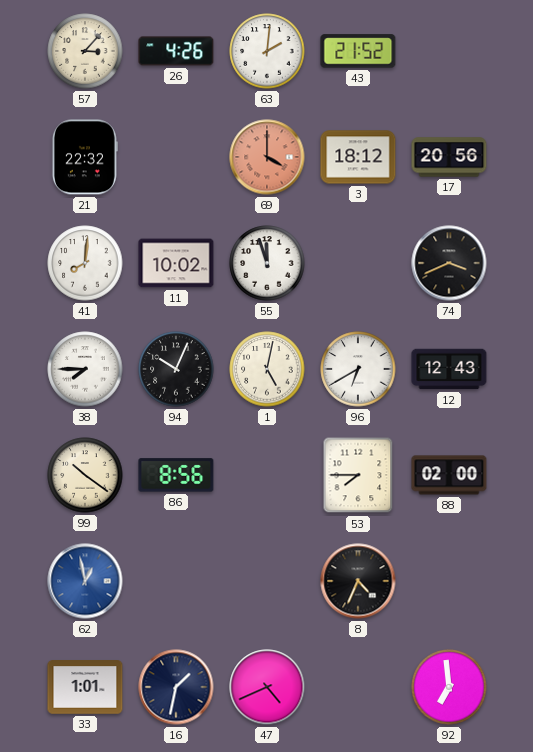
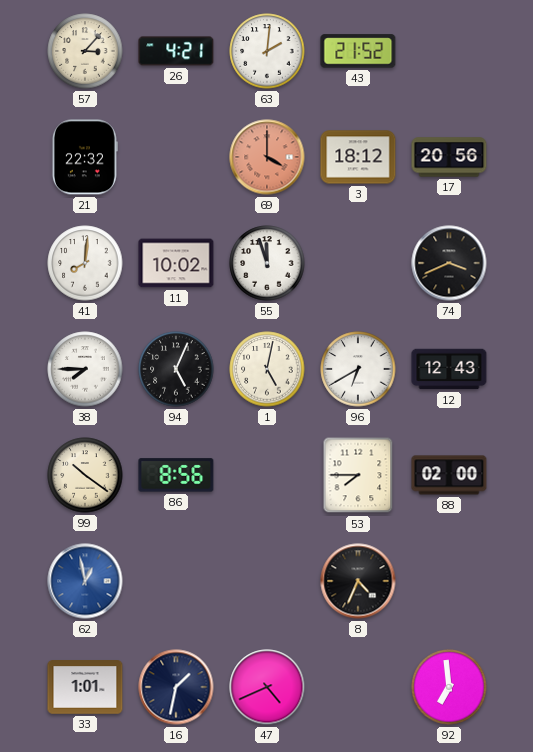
26: 4:26 -> 4:21
94: 10:04 -> 5:04
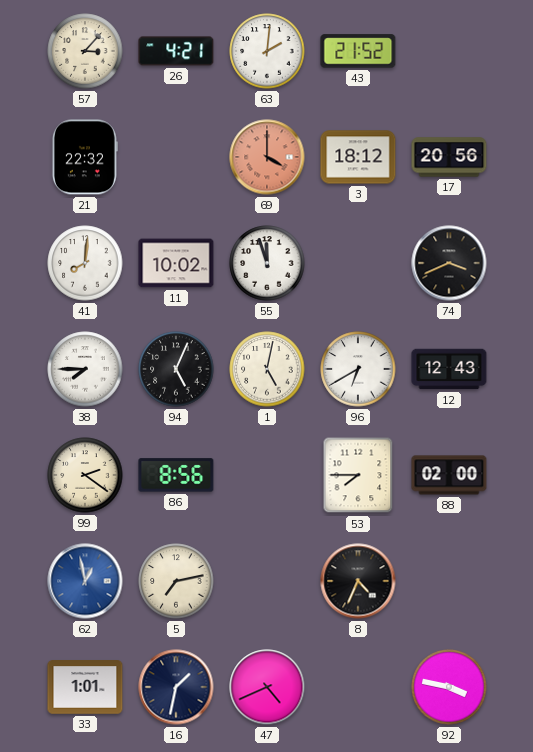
99: 10:21 -> 2:21
5: none -> 7:13
92: 6:59 -> 3:47
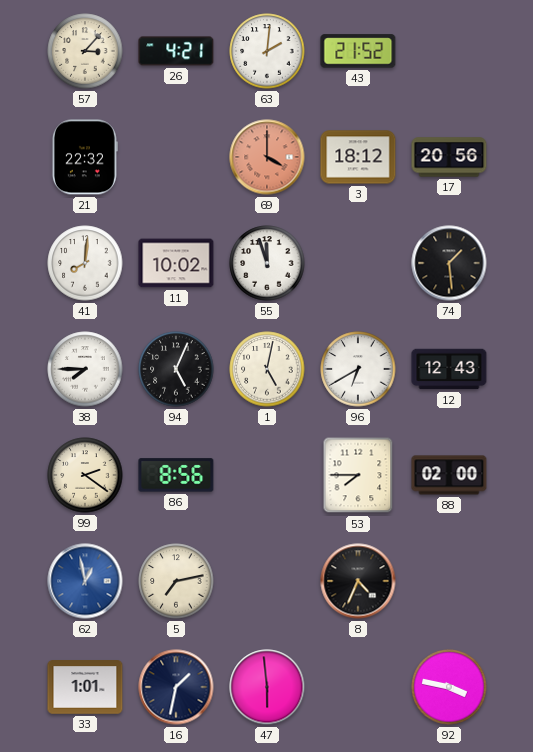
74: 3:41 -> 1:29
47: 4:41 -> 5:59
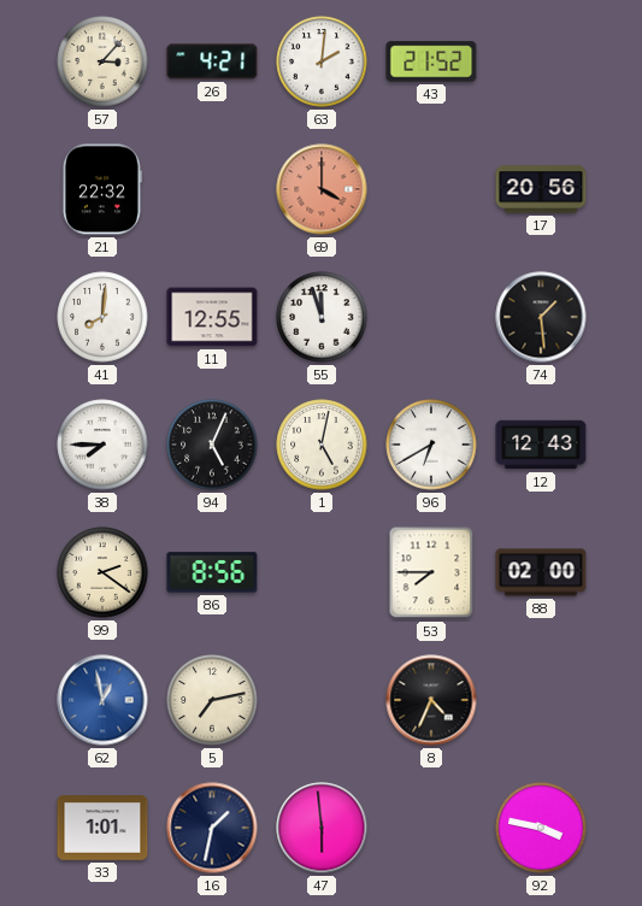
3: 18:12 -> none
11: 10:02 -> 12:55
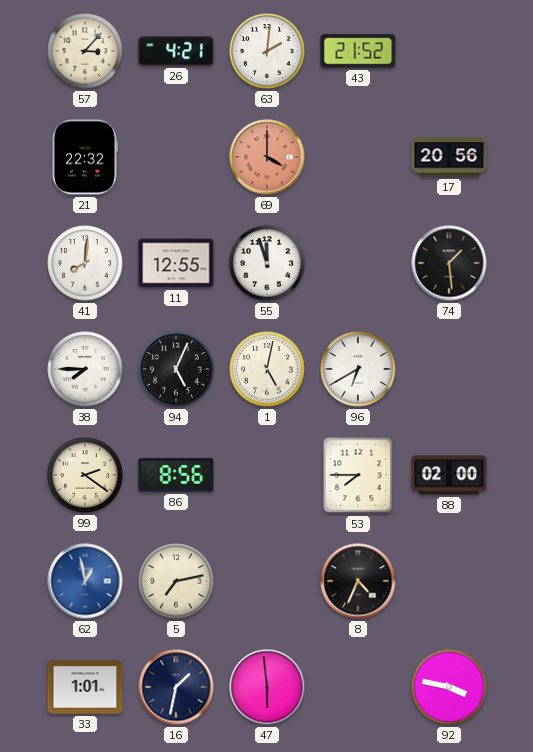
12: 12:43 -> none
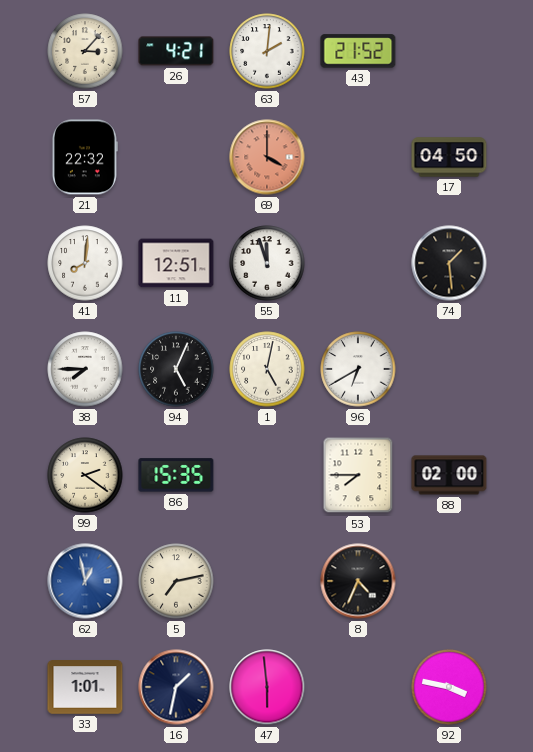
17: 20:56 -> 04:50
11: 12:55 -> 12:51
86: 8:56 -> 15:35
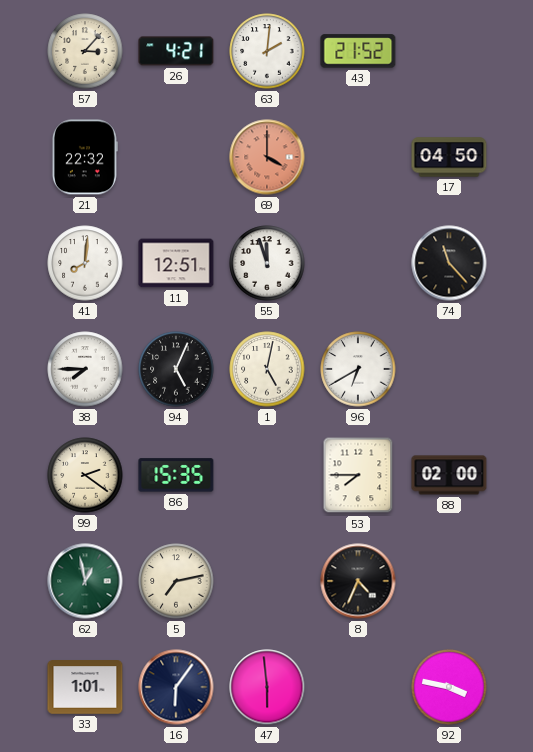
74: 1:29 -> 11:23
62 dial: blue -> green
16: 1:32 -> 6:06
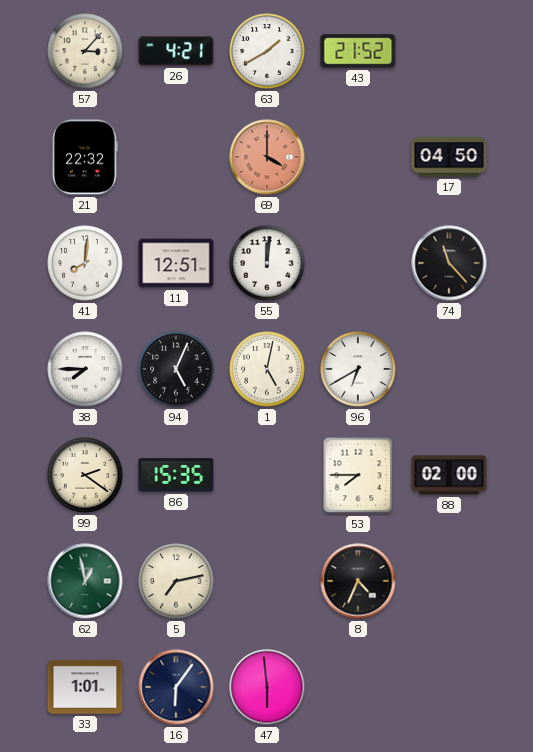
63: 2:01 -> 1:40
55: 11:57 -> 12:01
92: 3:47 -> none
